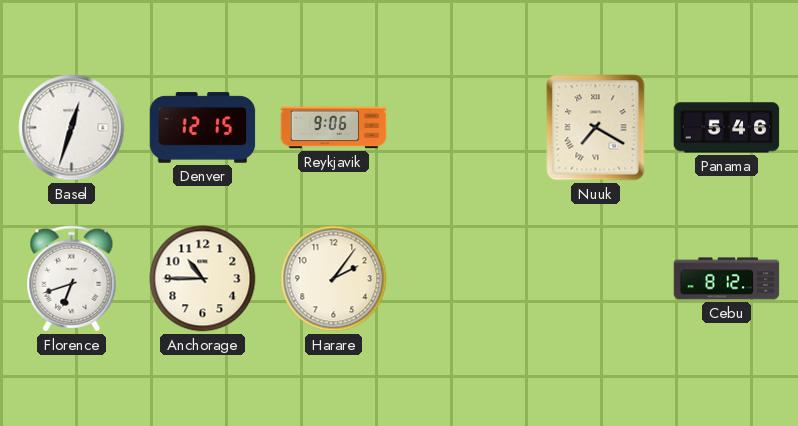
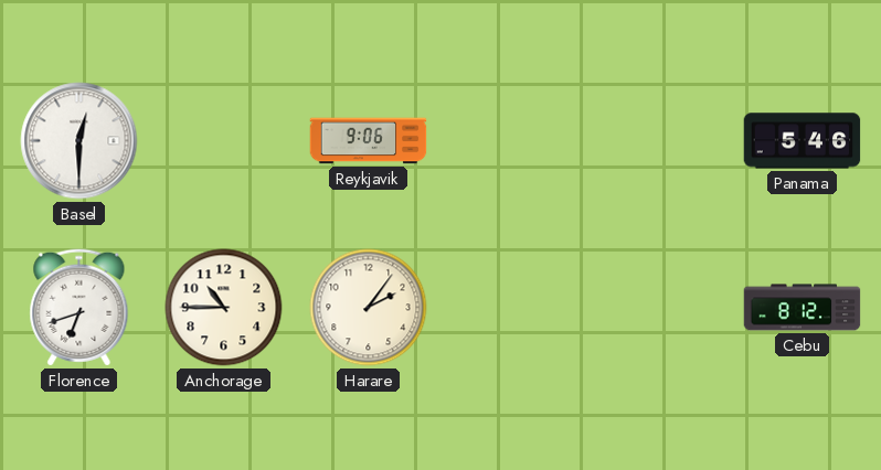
Basel: 12:33 -> 12:30
Denver: 12:15 -> none
Nuuk: 7:20 -> none
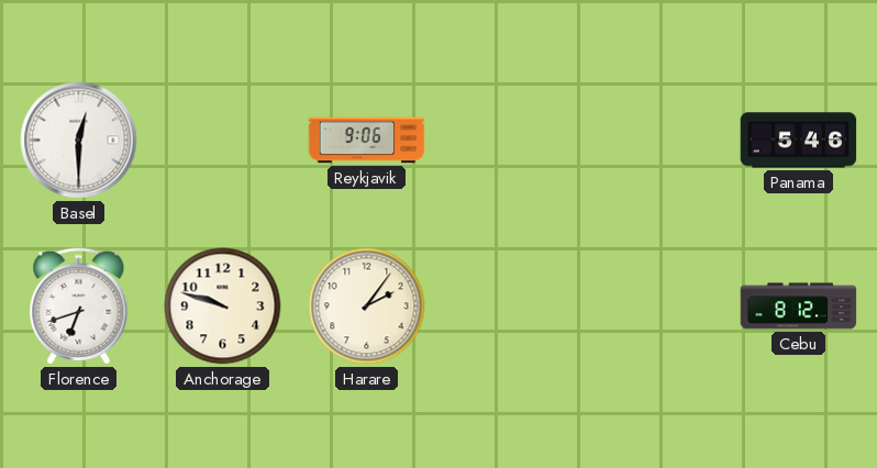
Anchorage: 10:45 -> 9:48
